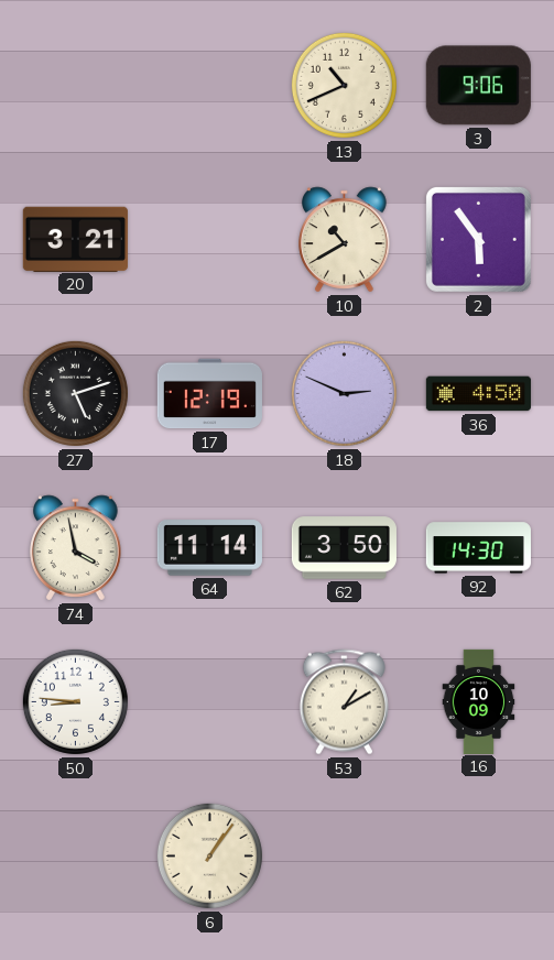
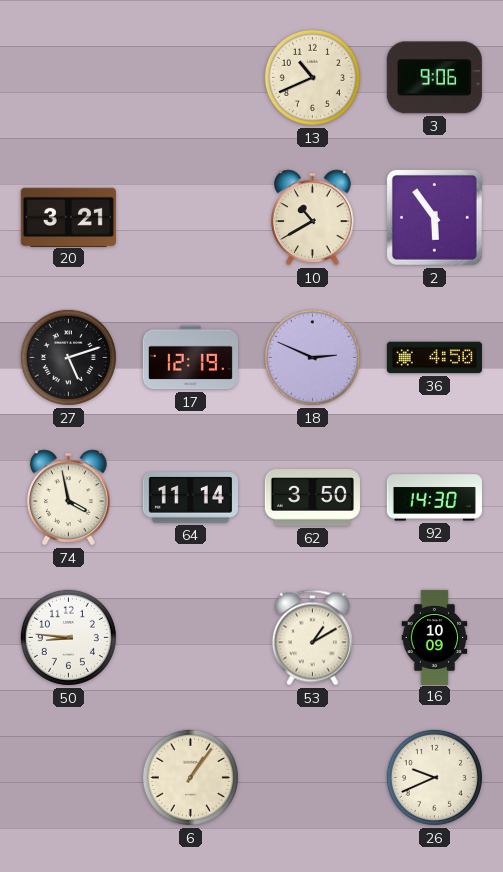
26: none -> 9:41
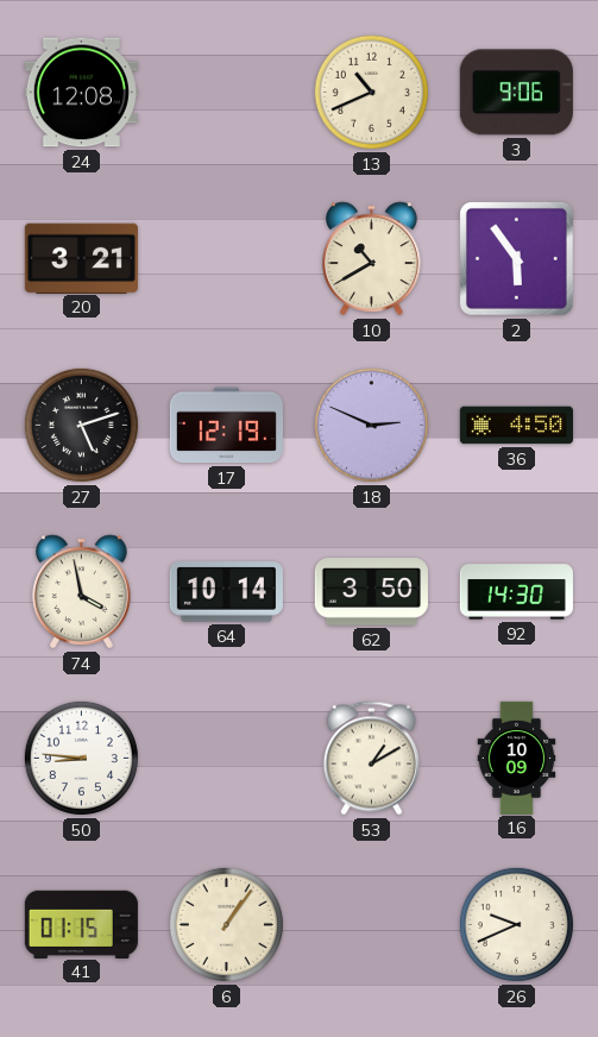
24: none -> 12:08
64: 11:14 -> 10:14
41: none -> 01:15
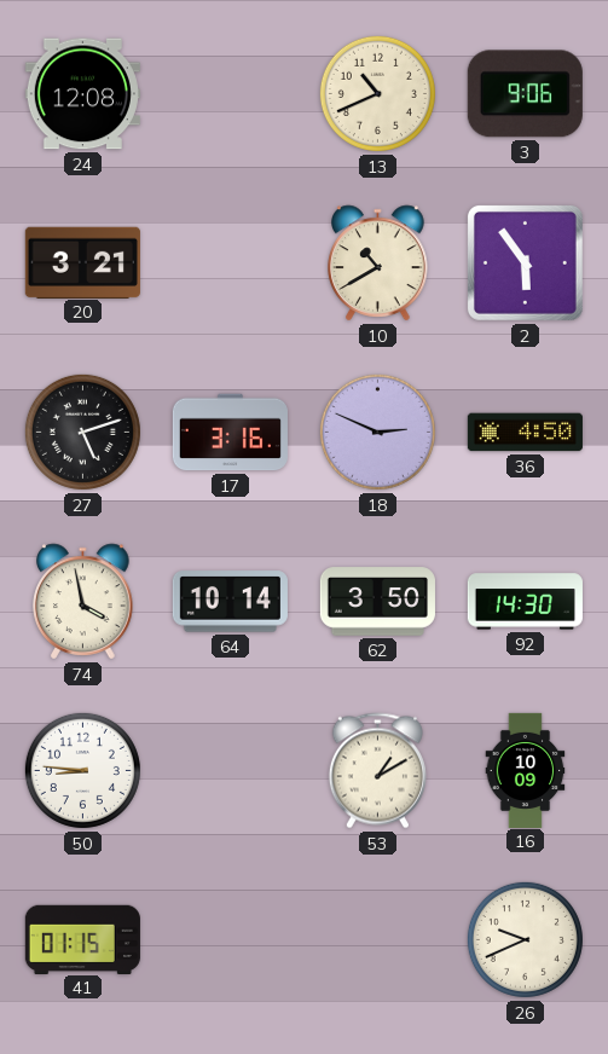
17: 12:19 -> 3:16
6: 1:06 -> none
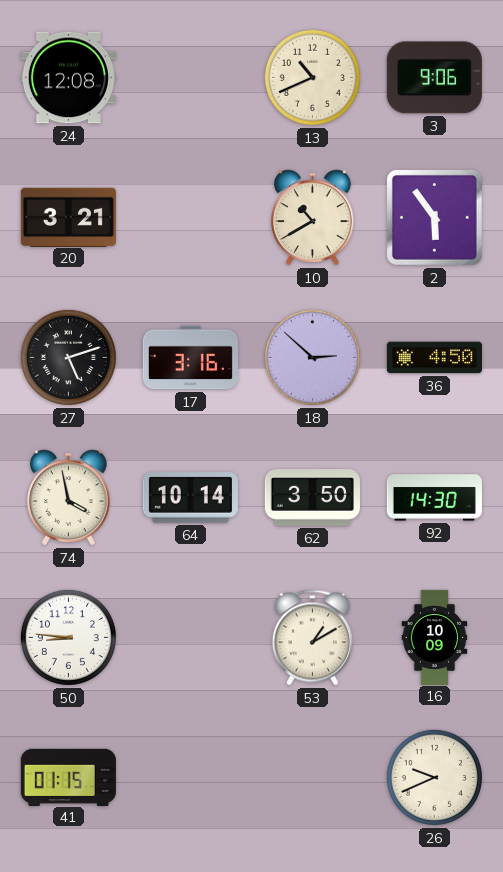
18: 2:49 -> 2:52
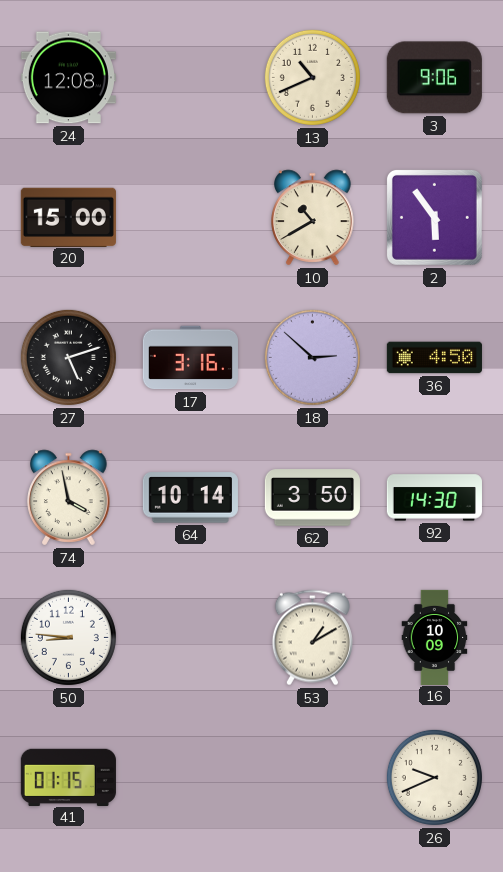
20: 3:21 -> 15:00
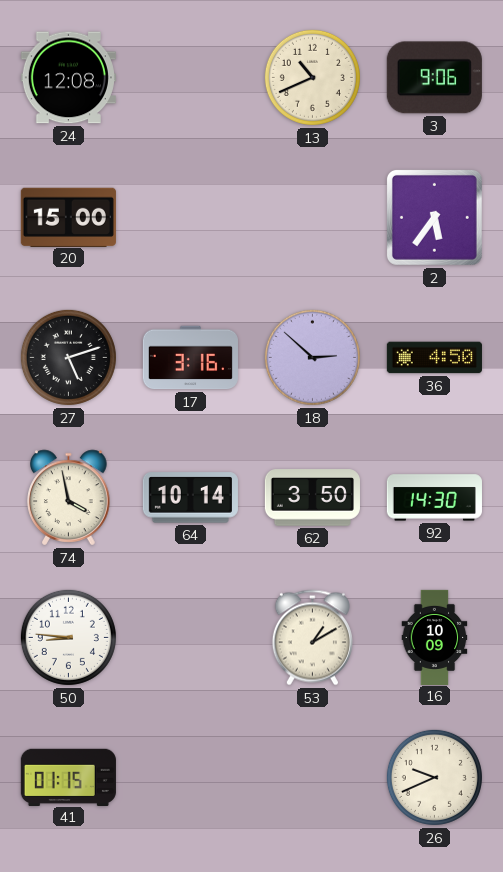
10: 10:40 -> none
2: 5:54 -> 5:36
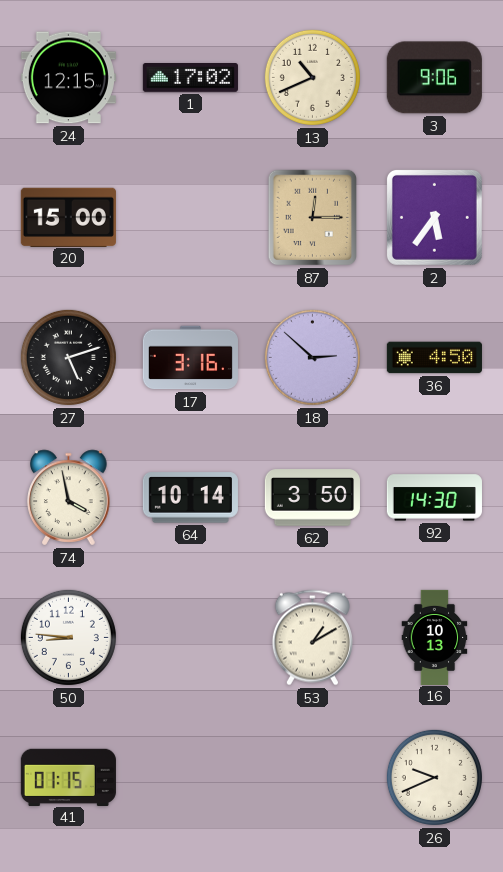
24: 12:08 -> 12:15
1: none -> 17:02
87: none -> 12:15
16: 10:09 -> 10:13
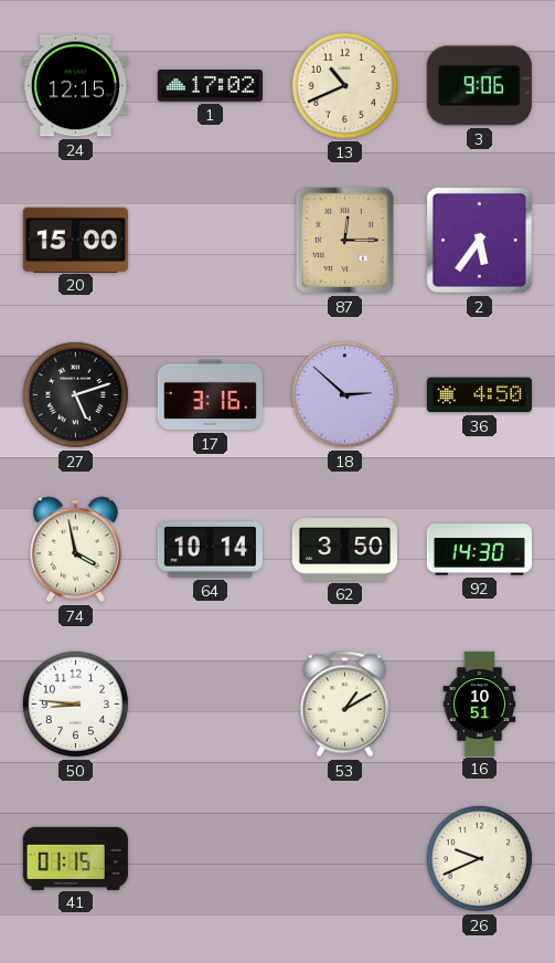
16: 10:13 -> 10:51
